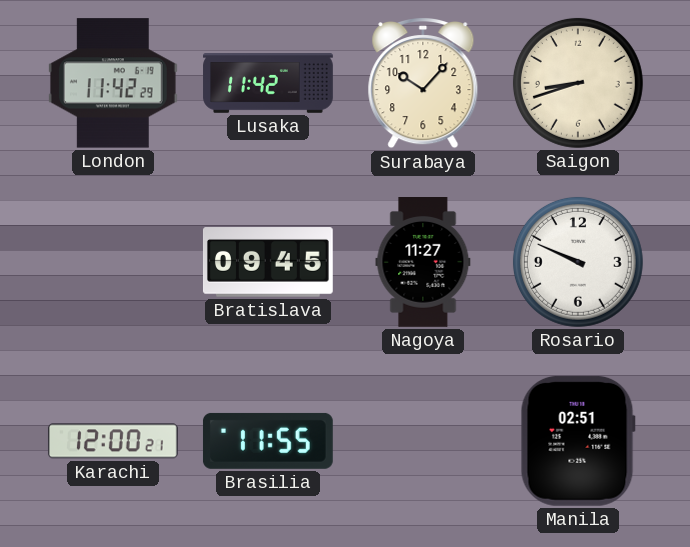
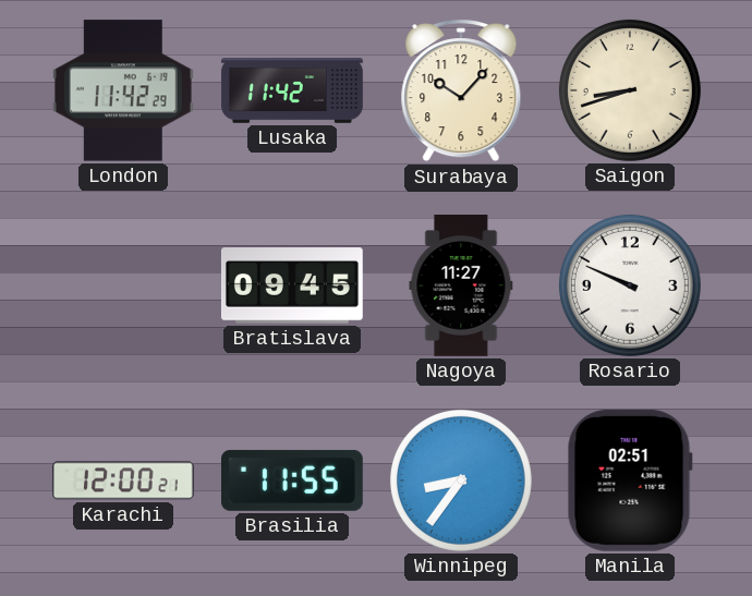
Winnipeg: none -> 8:36
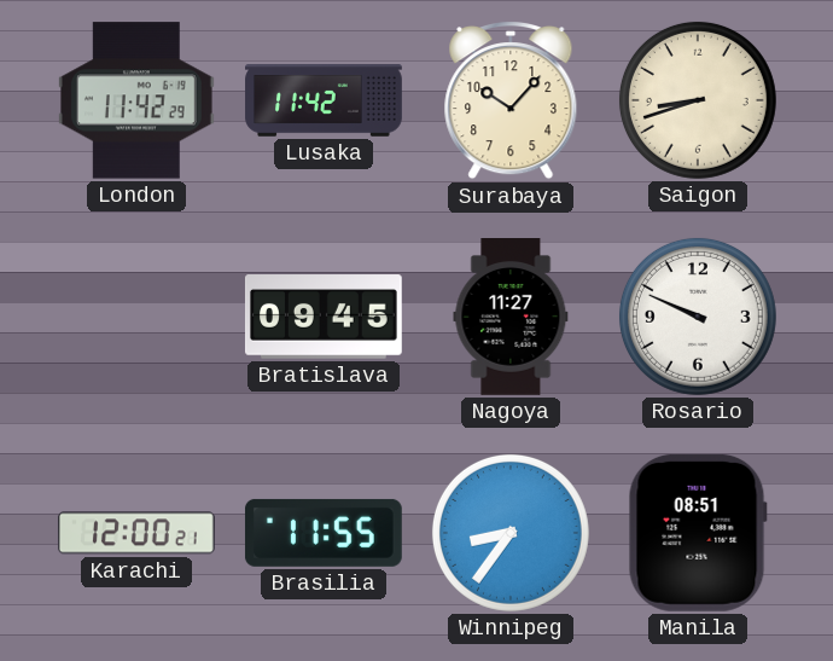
Manila: 02:51 -> 08:51
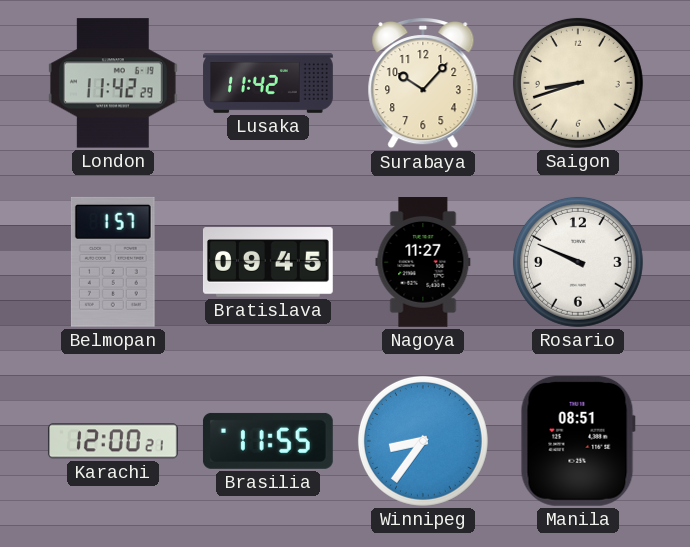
Belmopan: none -> 1:57
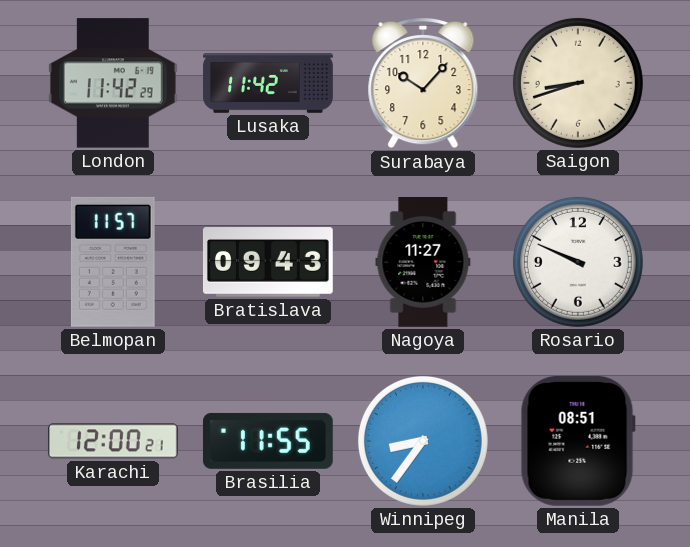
Belmopan: 1:57 -> 11:57
Bratislava: 09:45 -> 09:43
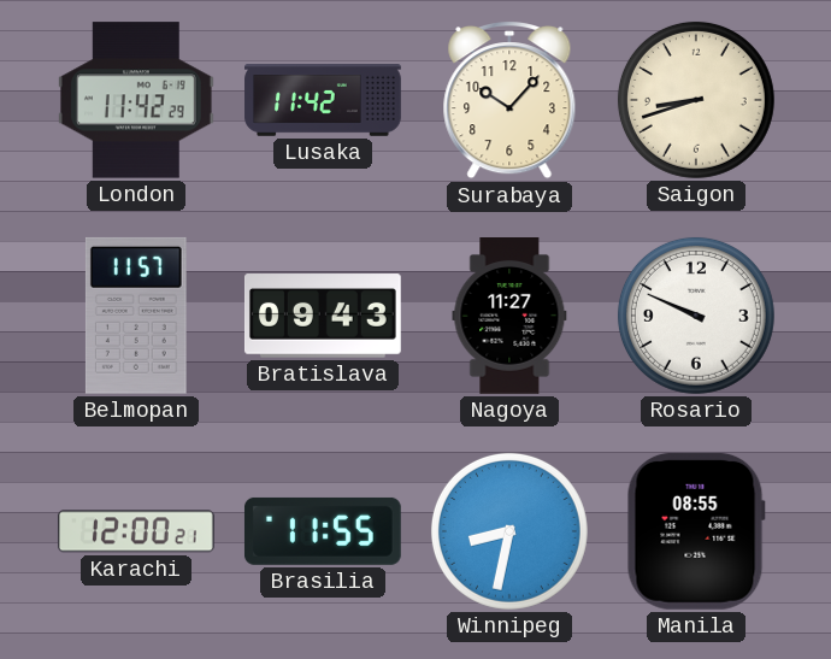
Winnipeg: 8:36 -> 8:32
Manila: 08:51 -> 08:55
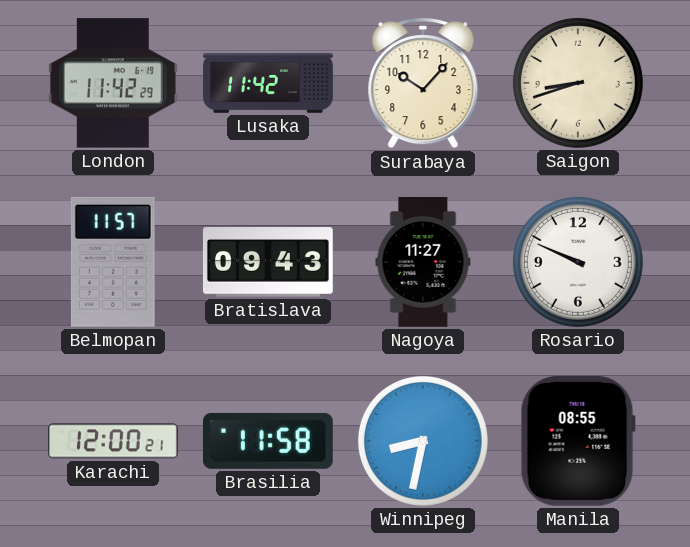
Brasilia: 11:55 -> 11:58
